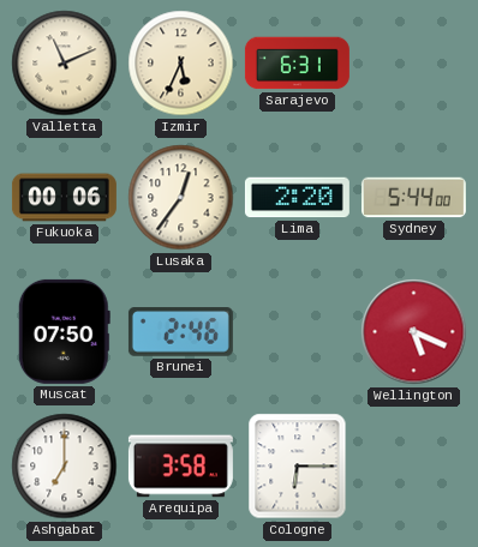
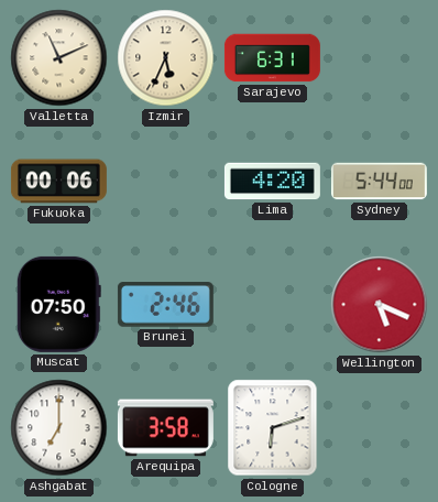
Lusaka: 12:36 -> none
Lima: 2:20 -> 4:20
Cologne: 6:15 -> 6:12
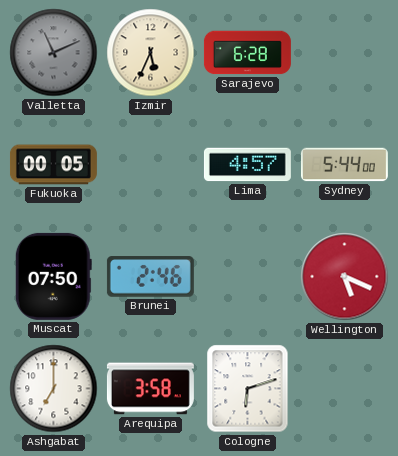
Valletta dial: cream -> grey
Sarajevo: 6:31 -> 6:28
Fukuoka: 00:06 -> 00:05
Lima: 4:20 -> 4:57
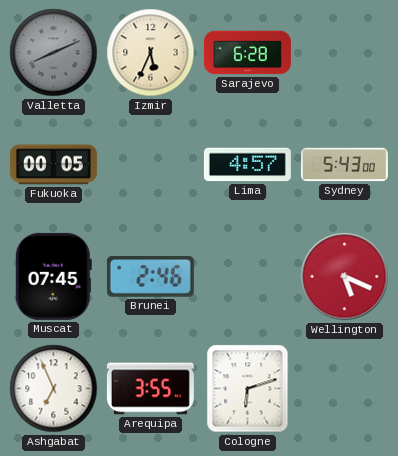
Valletta: 11:11 -> 8:11
Sydney: 5:44 -> 5:43
Muscat: 07:50 -> 07:45
Ashgabat: 7:00 -> 6:56
Arequipa: 3:58 -> 3:55
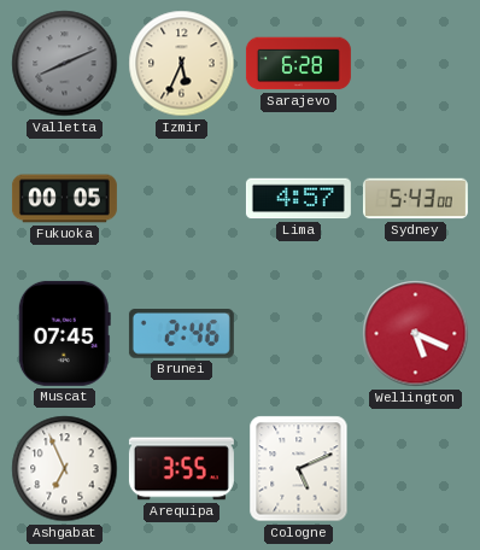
Cologne: 6:12 -> 5:11
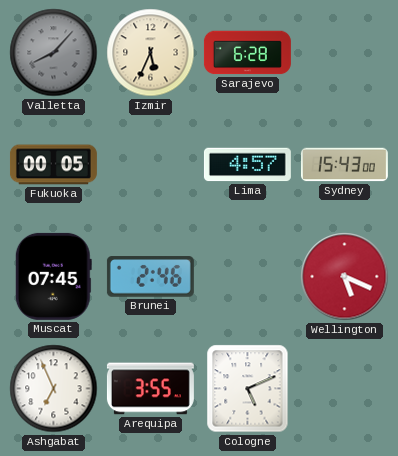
Valletta: 8:11 -> 8:07
Sydney: 5:43 -> 15:43
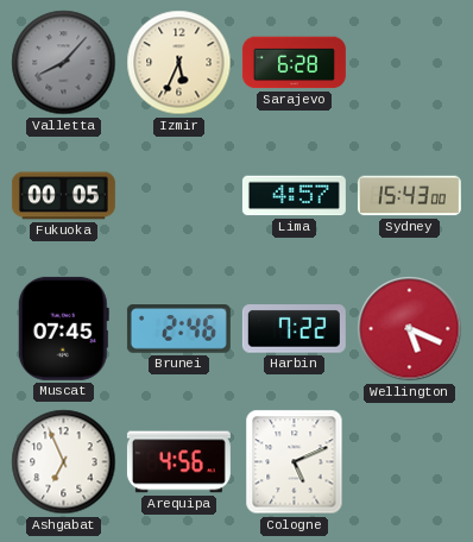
Harbin: none -> 7:22
Arequipa: 3:55 -> 4:56
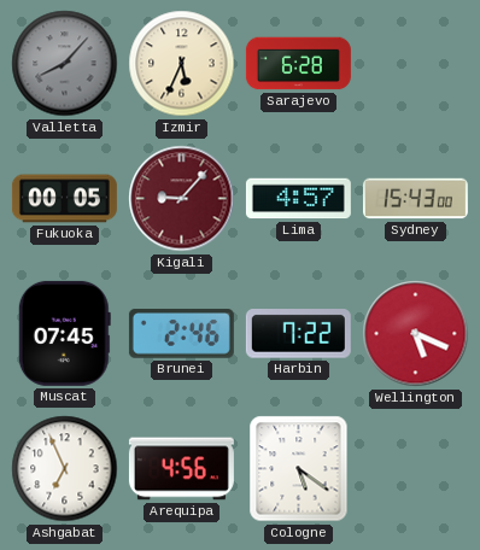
Kigali: none -> 9:07
Cologne: 5:11 -> 5:21
